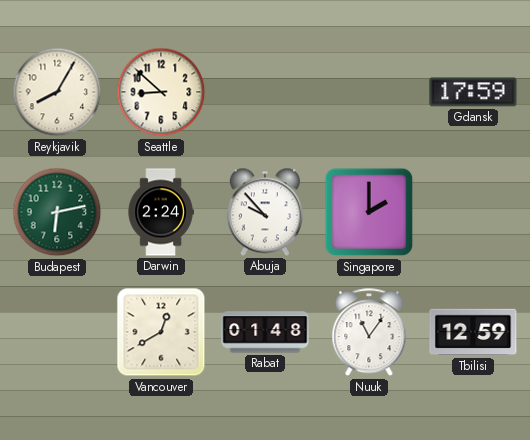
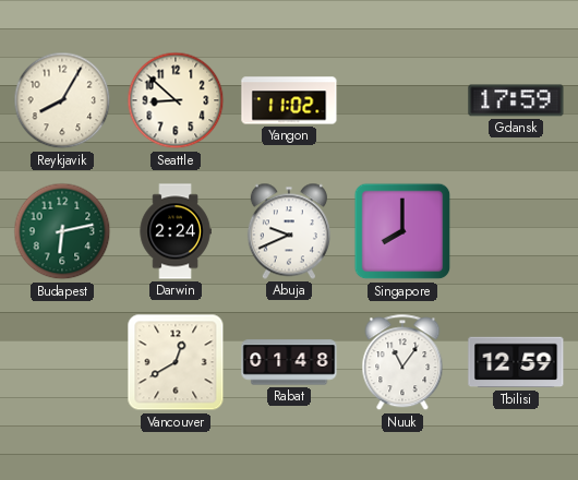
Yangon: none -> 11:02
Abuja: 9:53 -> 9:41
Singapore: 2:00 -> 8:00
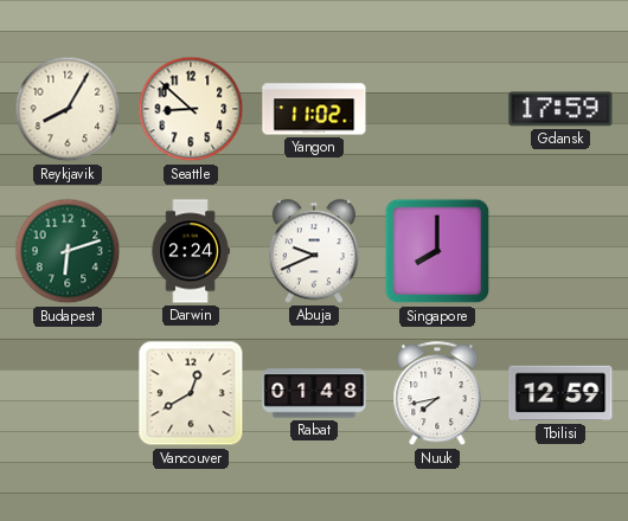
Budapest: 6:13 -> 6:12
Nuuk: 11:06 -> 7:43
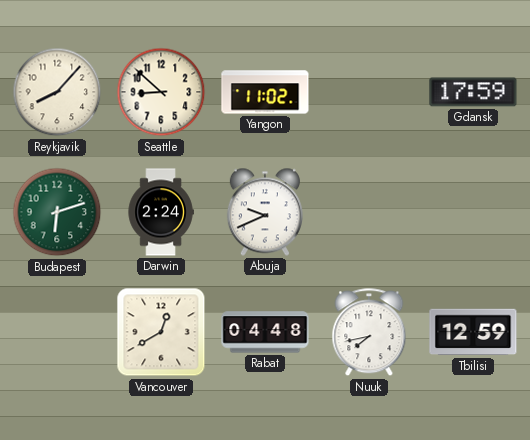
Reykjavik: 8:05 -> 8:07
Singapore: 8:00 -> none
Rabat: 01:48 -> 04:48
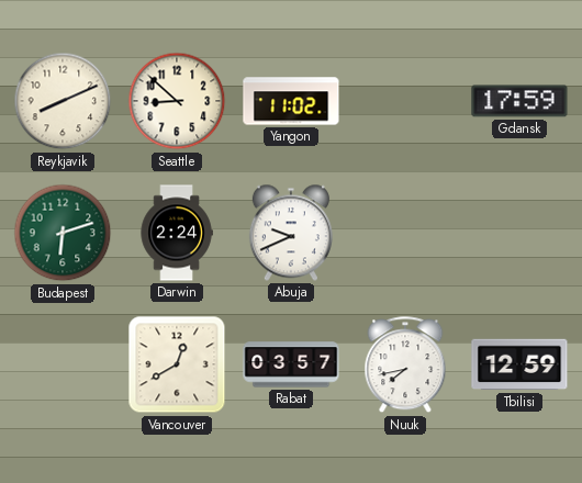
Reykjavik: 8:07 -> 8:11
Rabat: 04:48 -> 03:57
